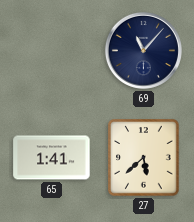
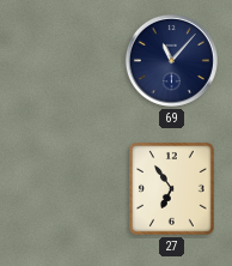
65: 1:41 -> none
27: 5:38 -> 6:54
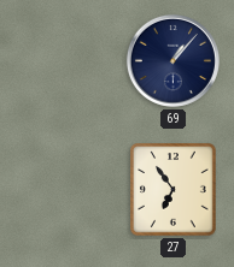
69: 11:07 -> 1:07
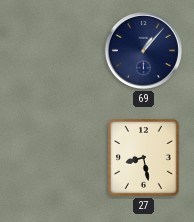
27: 6:54 -> 8:28
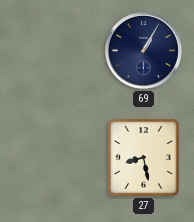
69: 1:07 -> 1:05
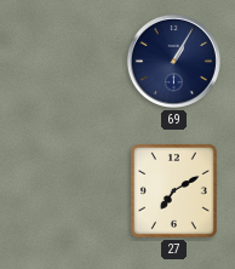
27: 8:28 -> 7:10
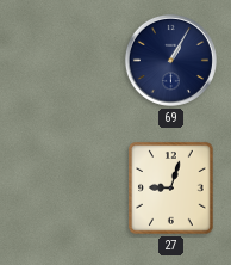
27: 7:10 -> 9:03
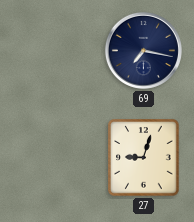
69: 1:05 -> 7:17
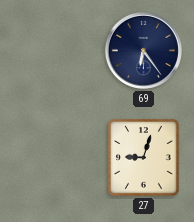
69: 7:17 -> 6:24
